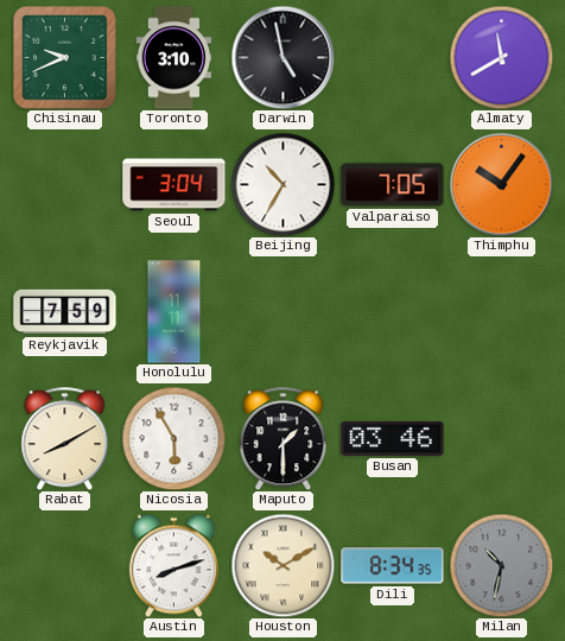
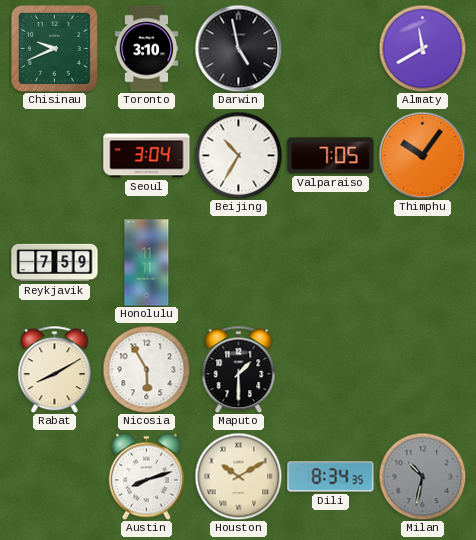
Busan: 03:46 -> none
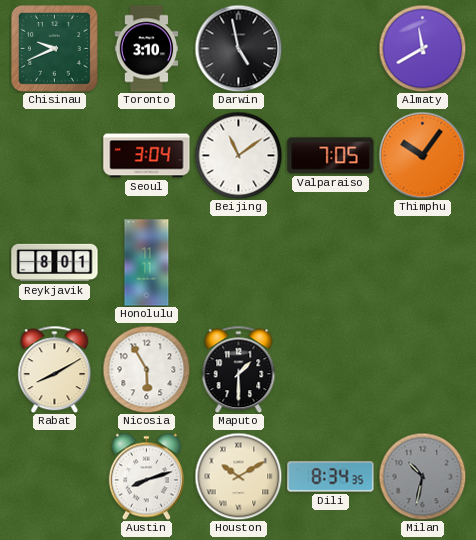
Beijing: 10:35 -> 11:09
Reykjavik: 7:59 -> 8:01
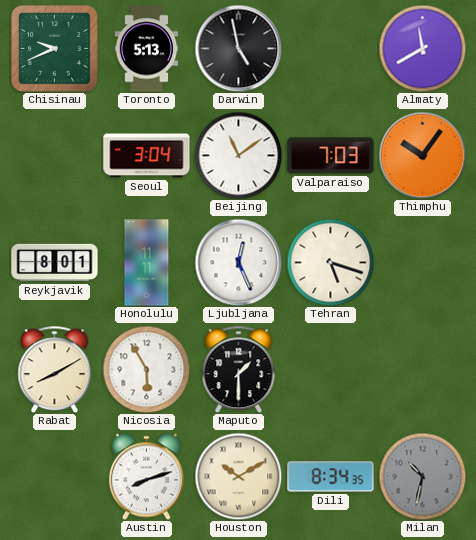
Toronto: 3:10 -> 5:13
Valparaiso: 7:05 -> 7:03
Ljubljana: none -> 12:26
Tehran: none -> 5:18
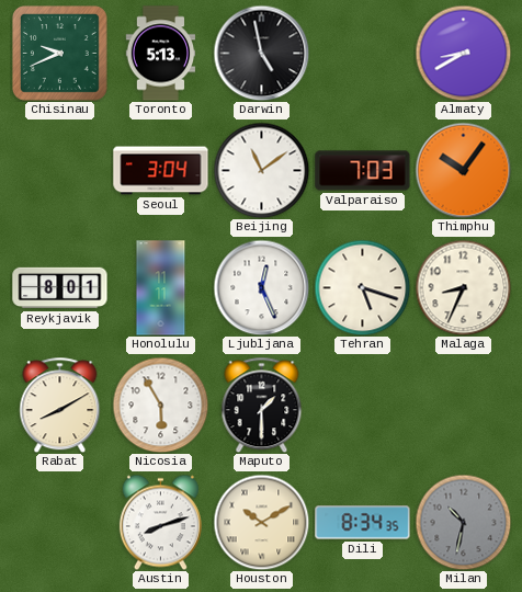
Almaty: 11:40 -> 8:40
Malaga: none -> 8:34
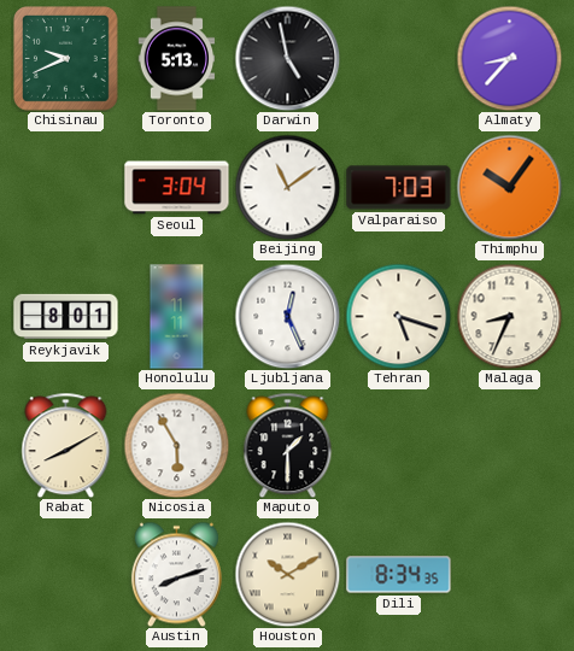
Almaty: 8:40 -> 8:37
Milan: 10:32 -> none
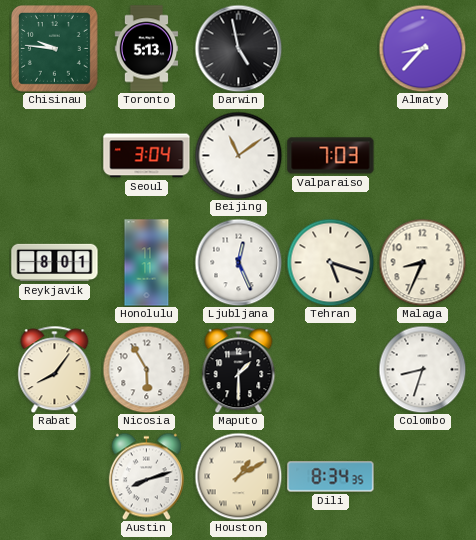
Chisinau: 9:41 -> 9:46
Thimphu: 10:06 -> none
Rabat: 8:10 -> 8:06
Colombo: none -> 8:33
Houston: 10:10 -> 1:10
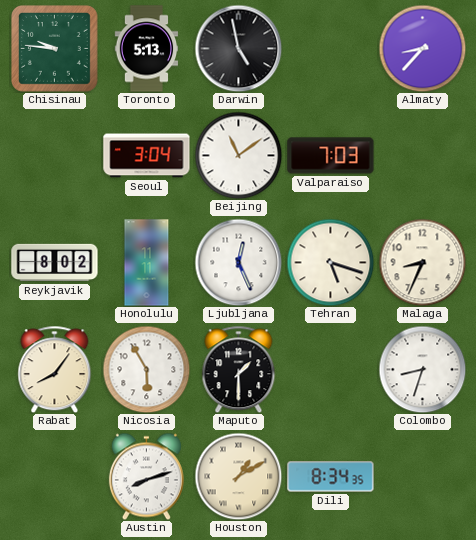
Reykjavik: 8:01 -> 8:02
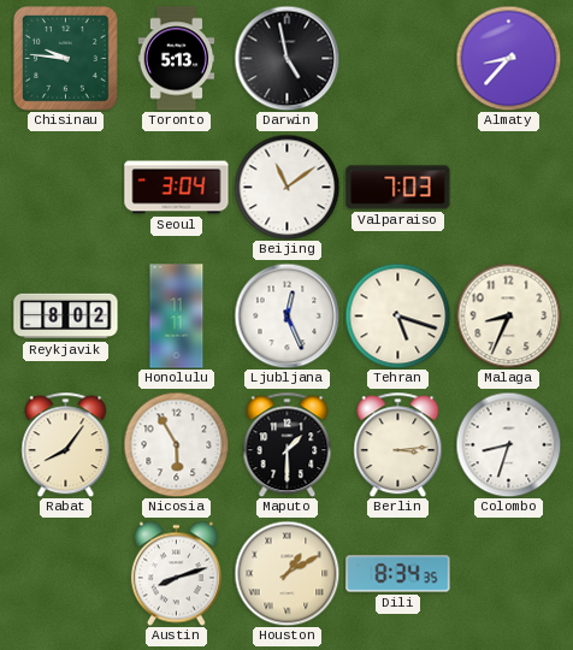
Berlin: none -> 3:14
